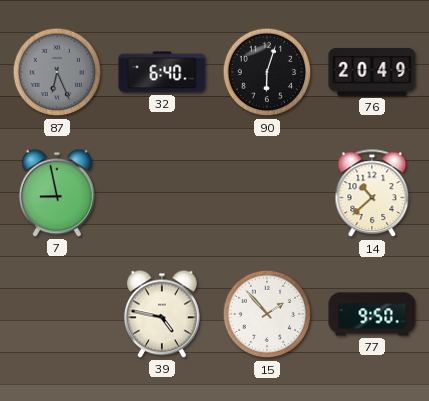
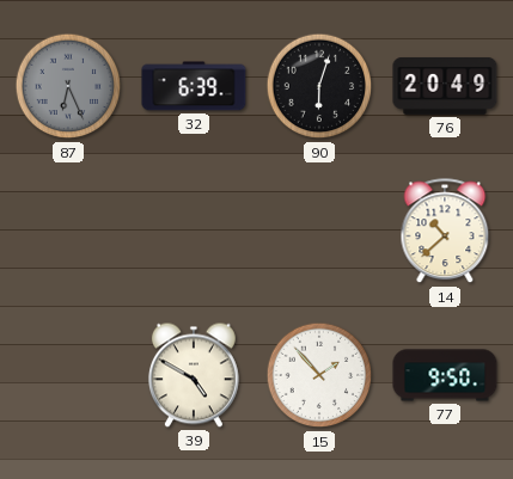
32: 6:40 -> 6:39
7: 8:58 -> none
39: 4:47 -> 4:50
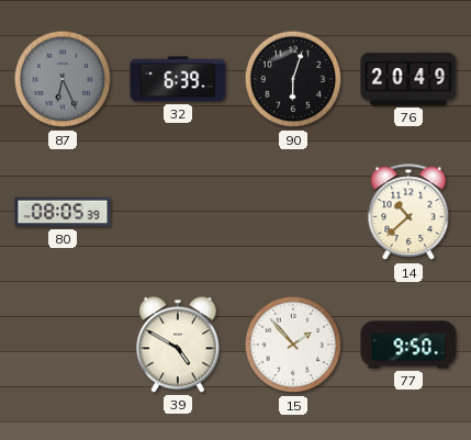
80: none -> 08:05
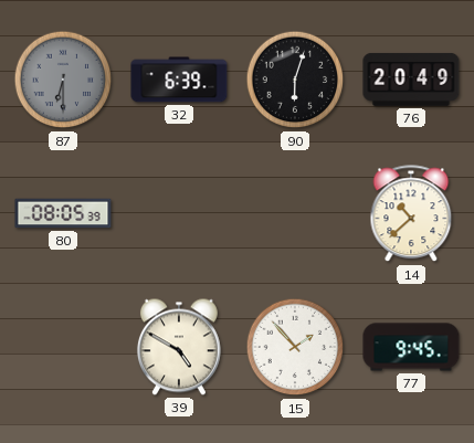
87: 6:26 -> 6:30
77: 9:50 -> 9:45
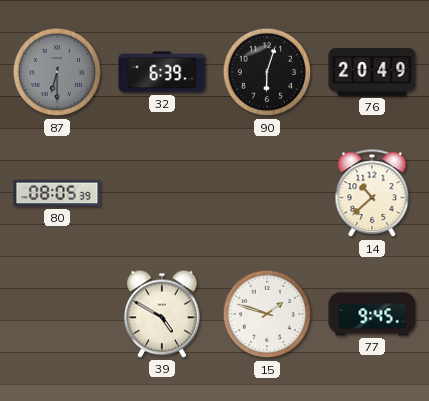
15: 1:53 -> 1:48
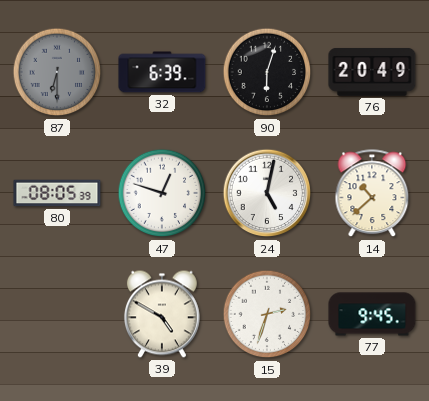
47: none -> 12:48
24: none -> 5:02
15: 1:48 -> 2:33
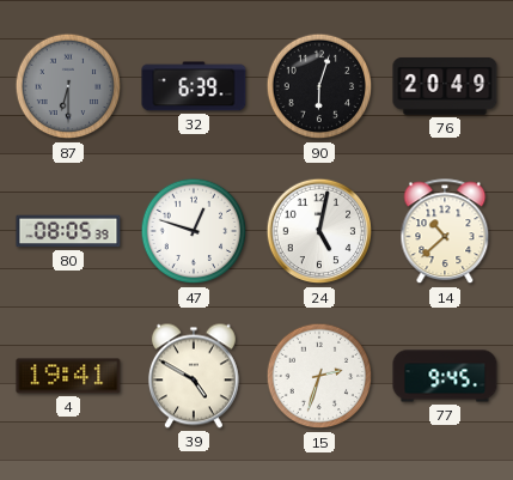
4: none -> 19:41
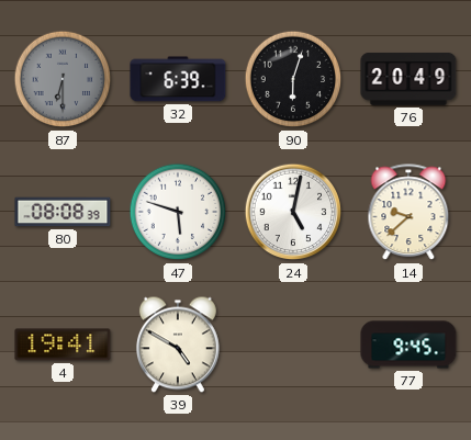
80: 08:05 -> 08:08
47: 12:48 -> 5:48
14: 10:38 -> 9:38
15: 2:33 -> none
